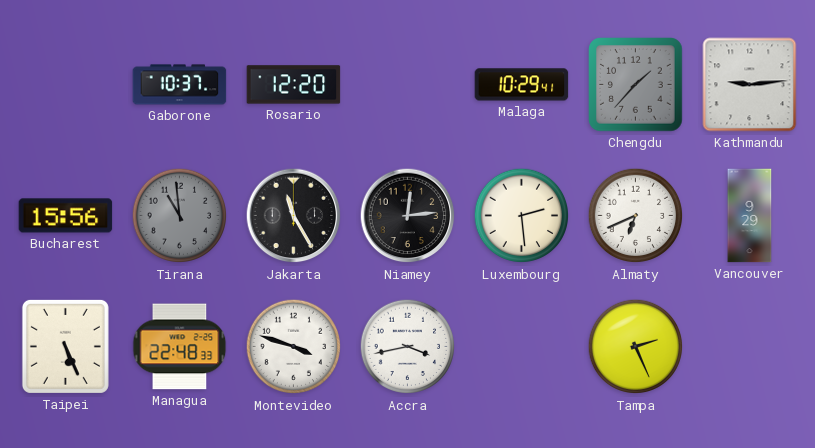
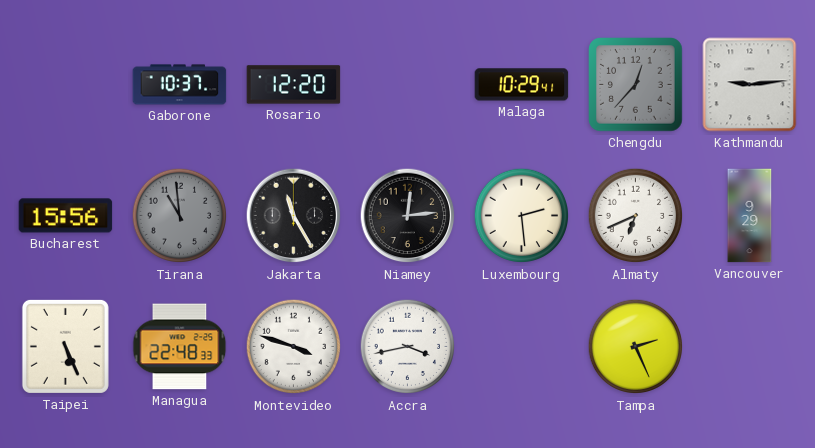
Chengdu: 1:37 -> 12:37
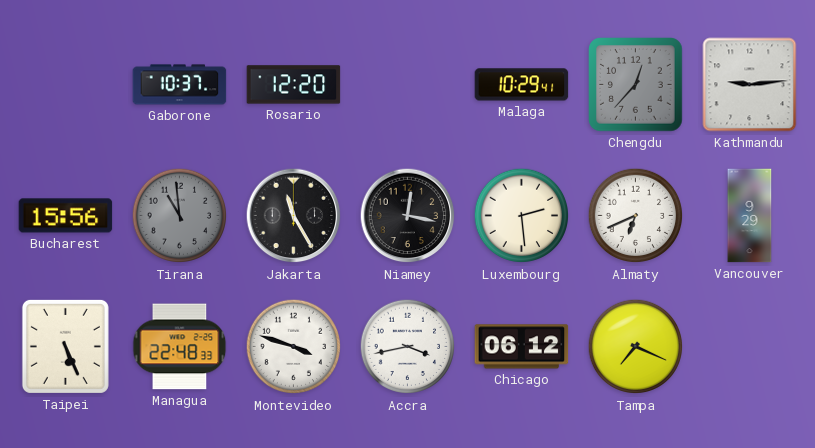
Niamey: 12:14 -> 12:17
Chicago: none -> 06:12
Tampa: 2:26 -> 7:19
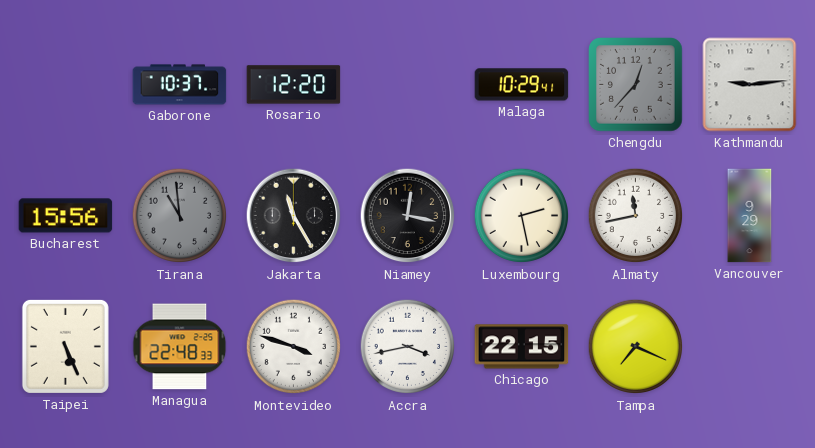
Luxembourg: 2:29 -> 2:28
Almaty: 6:41 -> 11:43
Chicago: 06:12 -> 22:15
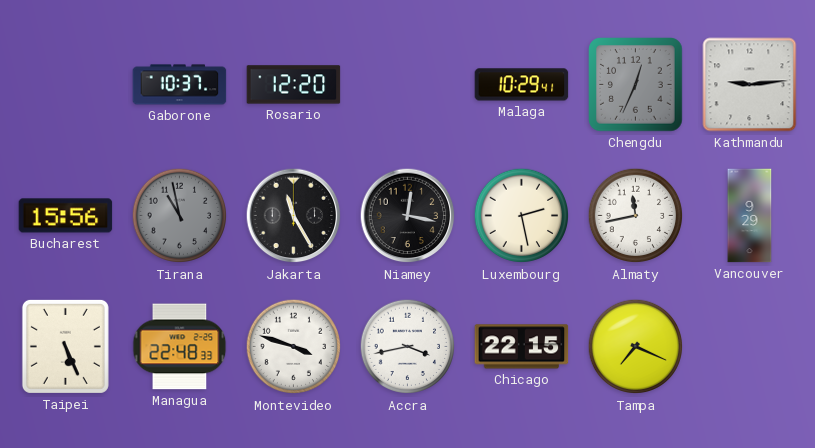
Chengdu: 12:37 -> 12:34
Tirana: 10:59 -> 10:58
